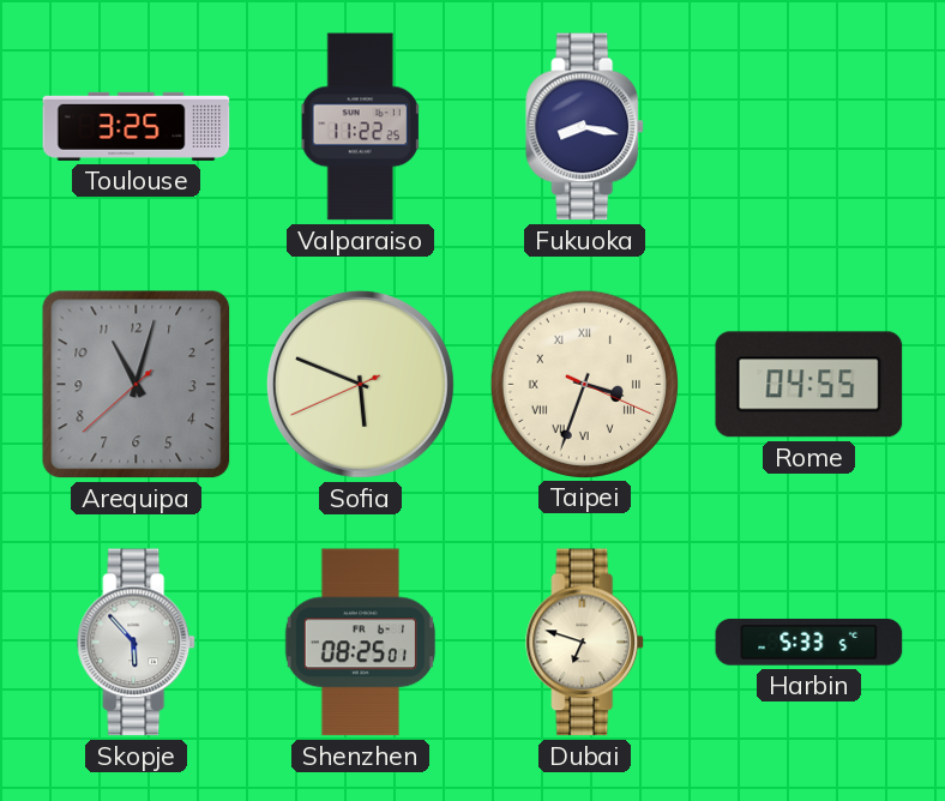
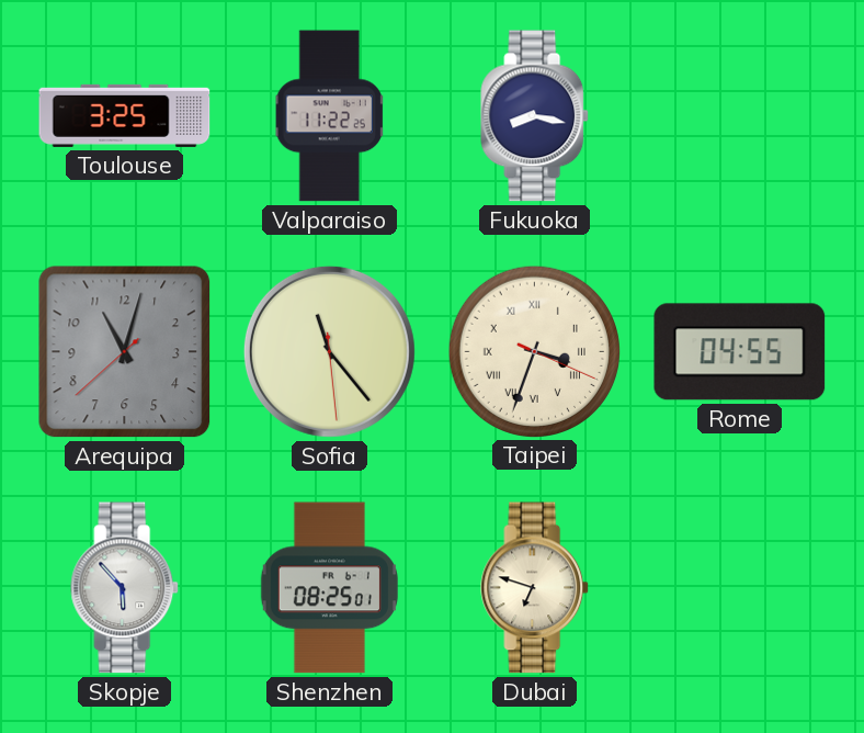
Sofia: 5:48 -> 11:23
Harbin: 5:33 -> none
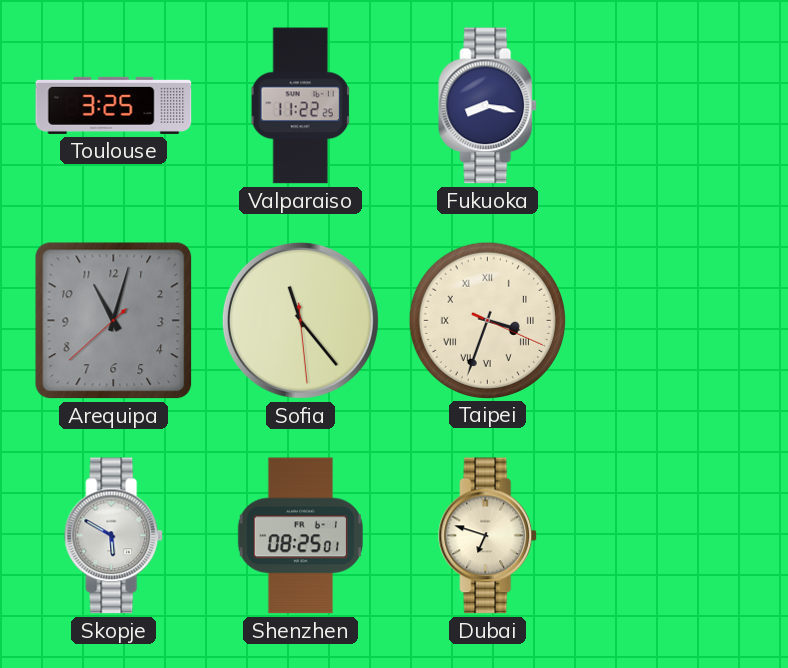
Rome: 04:55 -> none
Skopje: 5:53 -> 5:50
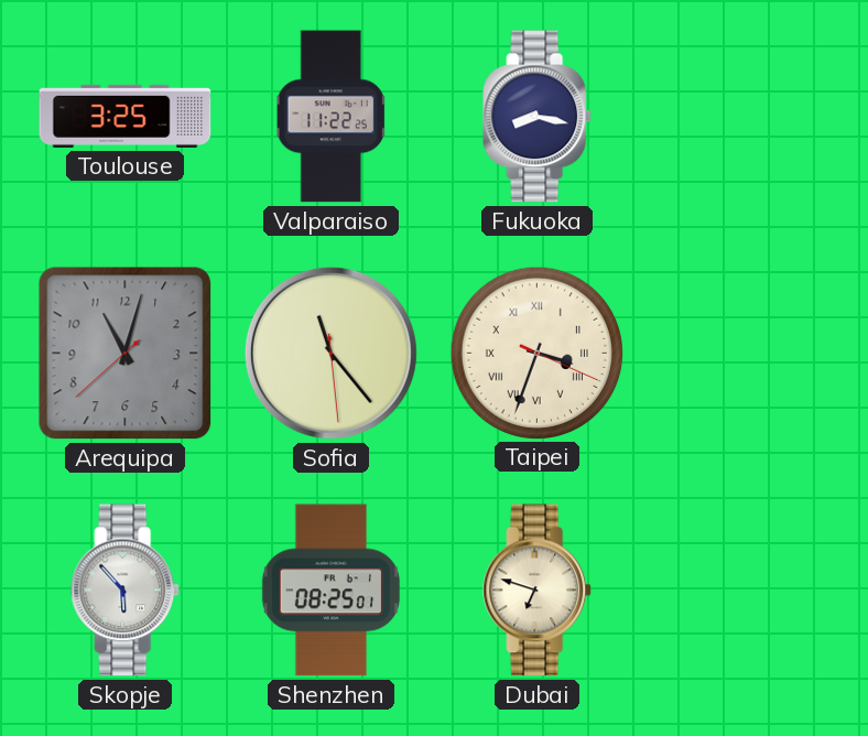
Skopje: 5:50 -> 5:53
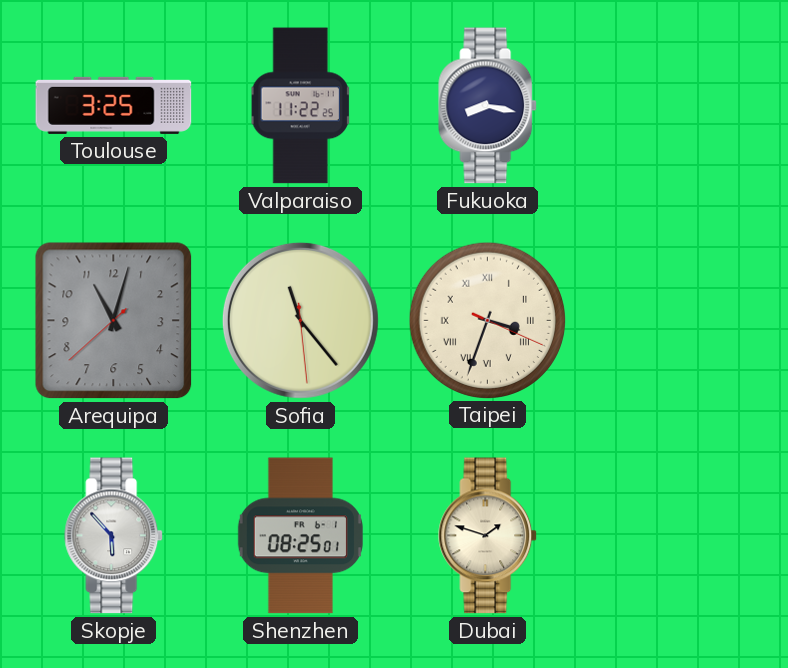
Dubai: 6:48 -> 1:48
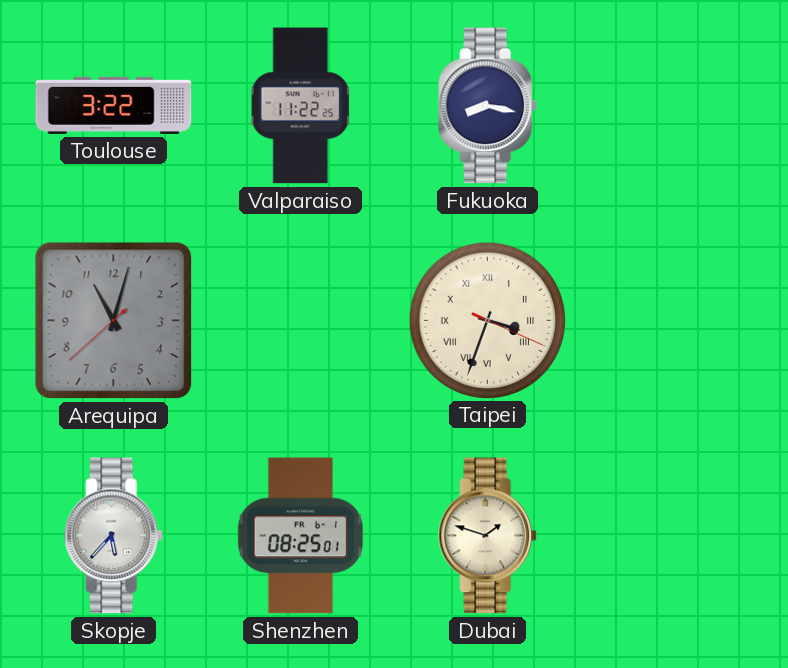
Toulouse: 3:25 -> 3:22
Sofia: 11:23 -> none
Skopje: 5:53 -> 5:37
